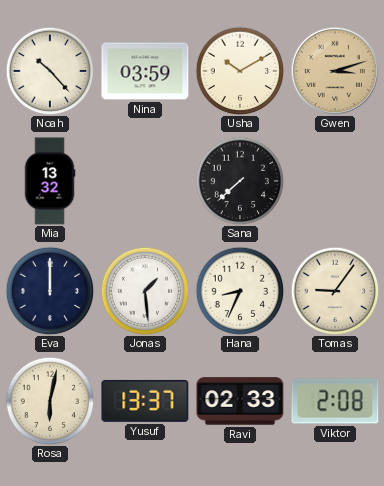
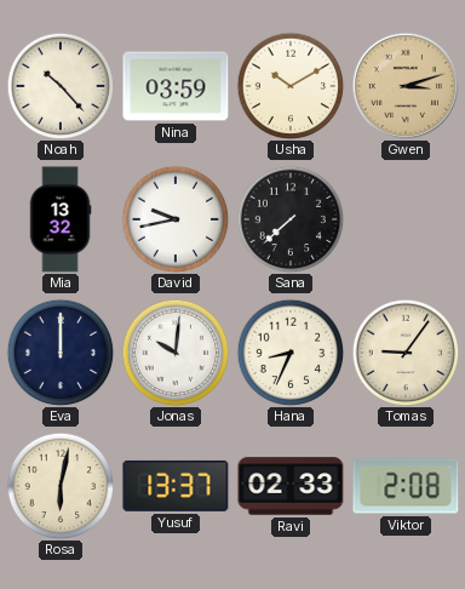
David: none -> 9:43
Jonas: 1:29 -> 10:01
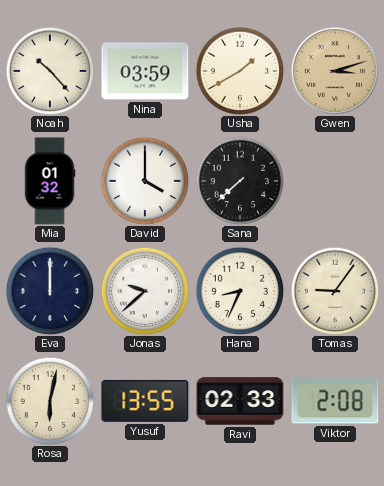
Usha: 10:10 -> 1:40
Mia: 13:32 -> 01:32
David: 9:43 -> 4:00
Jonas: 10:01 -> 9:38
Yusuf: 13:37 -> 13:55
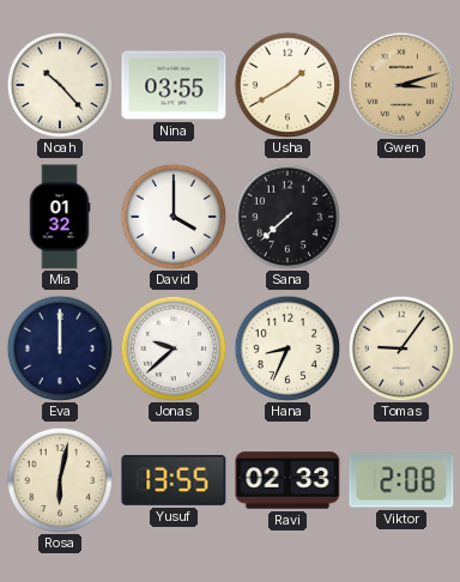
Nina: 03:59 -> 03:55
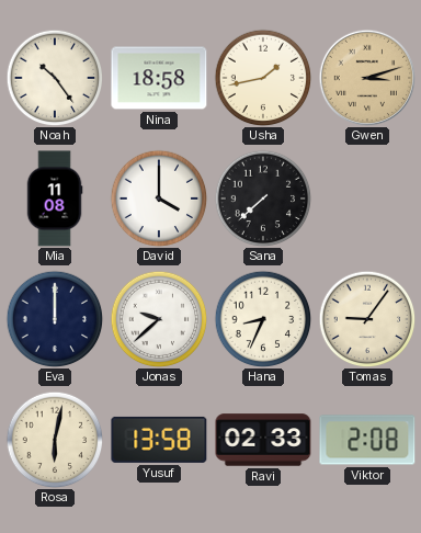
Noah: 10:23 -> 10:24
Nina: 03:55 -> 18:58
Usha: 1:40 -> 1:43
Mia: 01:32 -> 11:08
Yusuf: 13:55 -> 13:58
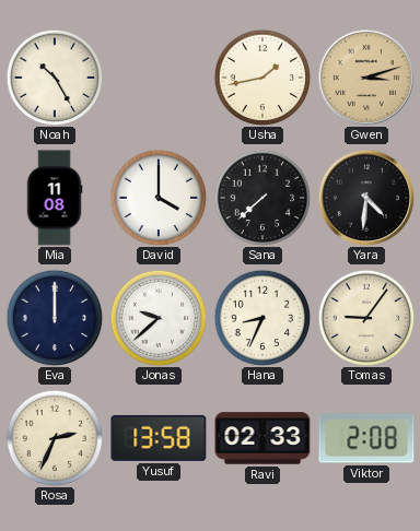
Noah: 10:24 -> 10:25
Nina: 18:58 -> none
Yara: none -> 4:31
Rosa: 6:02 -> 2:34
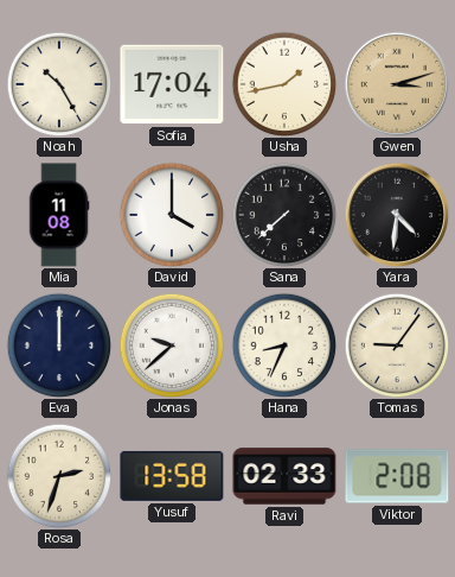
Sofia: none -> 17:04
Rosa: 2:34 -> 2:33
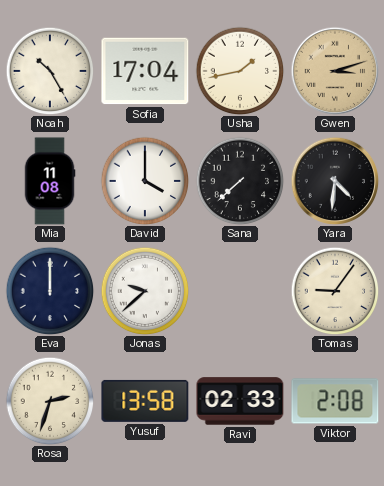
Hana: 8:34 -> none
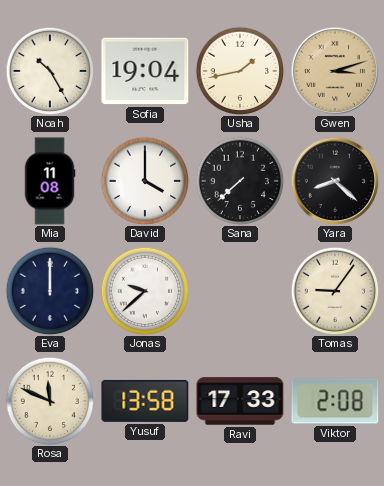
Sofia: 17:04 -> 19:04
Yara: 4:31 -> 8:22
Rosa: 2:33 -> 11:49
Ravi: 02:33 -> 17:33
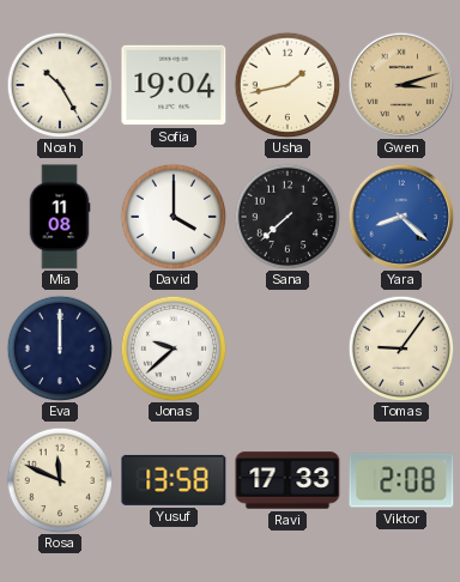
Yara dial: black -> blue
